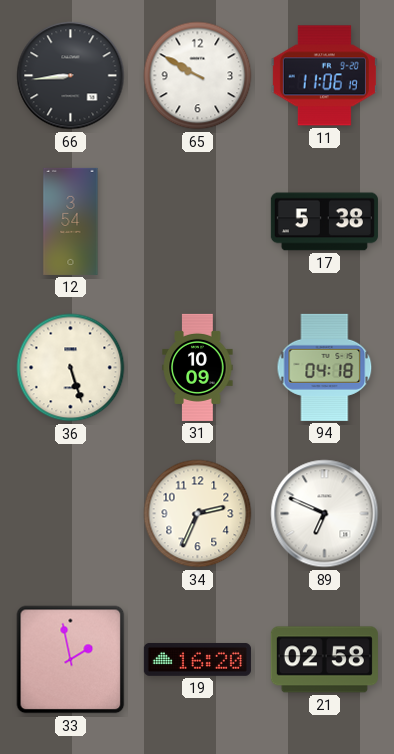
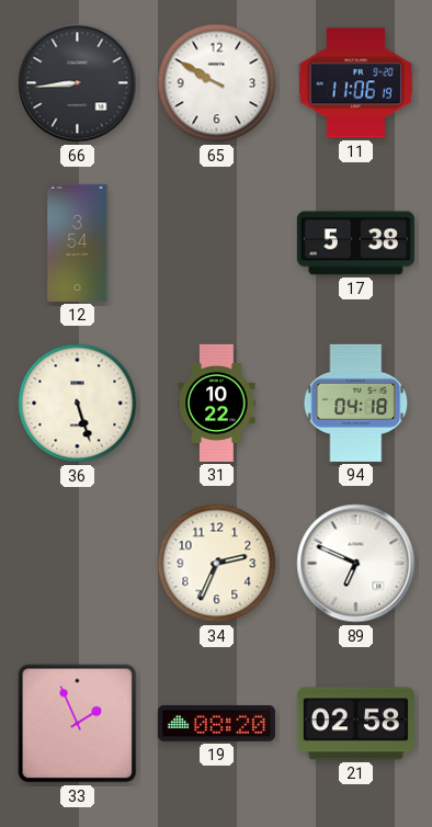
31: 10:09 -> 10:22
33: 1:58 -> 1:56
19: 16:20 -> 08:20
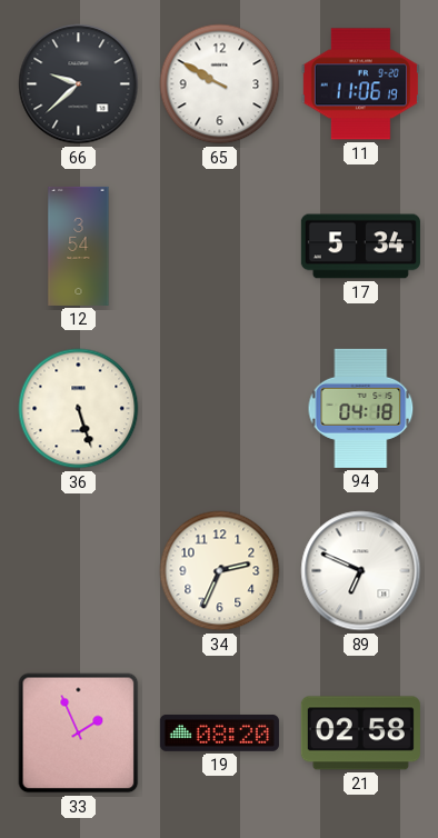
66: 8:44 -> 9:38
17: 5:38 -> 5:34
31: 10:22 -> none
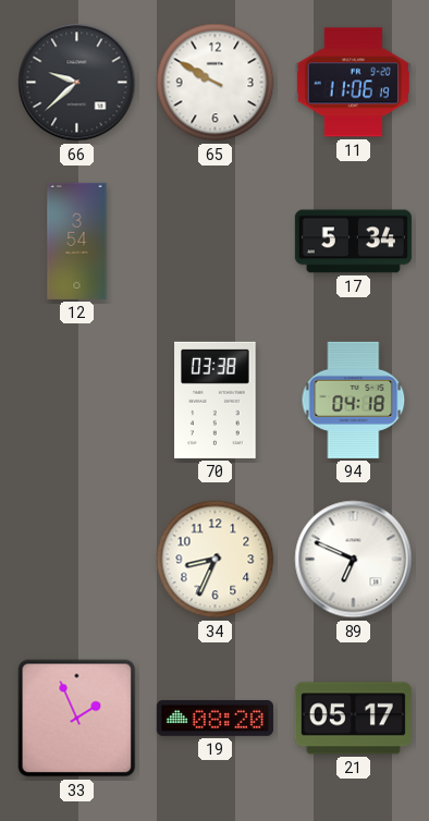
36: 5:27 -> none
70: none -> 03:38
34: 2:34 -> 8:34
21: 02:58 -> 05:17
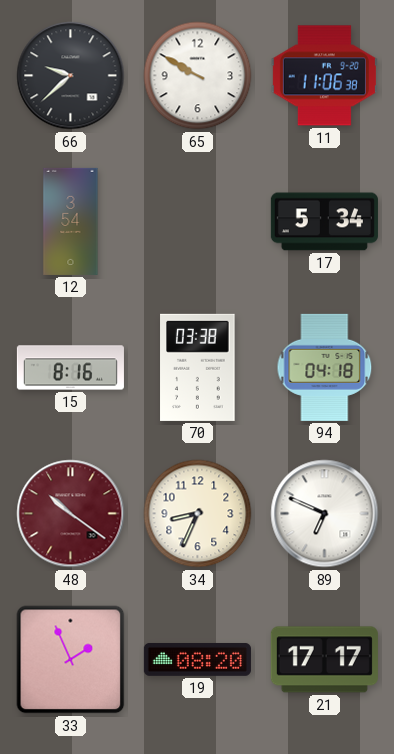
11: 11:06:19 -> 11:06:38
15: none -> 8:16
48: none -> 10:21
21: 05:17 -> 17:17
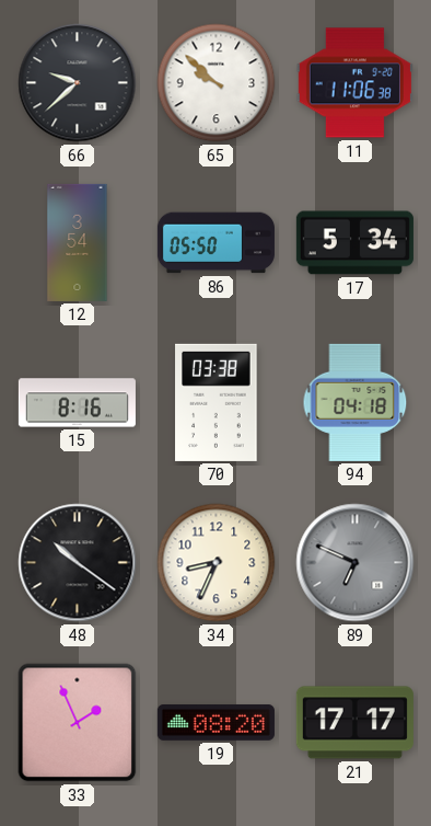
65: 9:50 -> 9:52
86: none -> 05:50
48 dial: burgundy -> black
89 dial: white -> grey
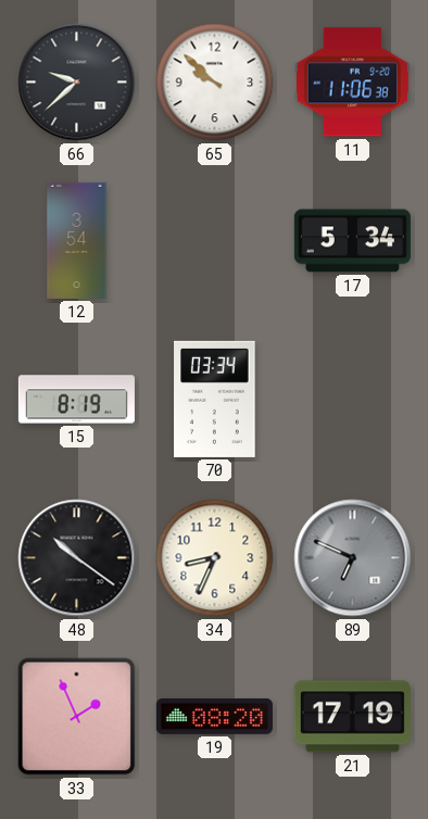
86: 05:50 -> none
15: 8:16 -> 8:19
70: 03:38 -> 03:34
94: 04:18 -> none
21: 17:17 -> 17:19
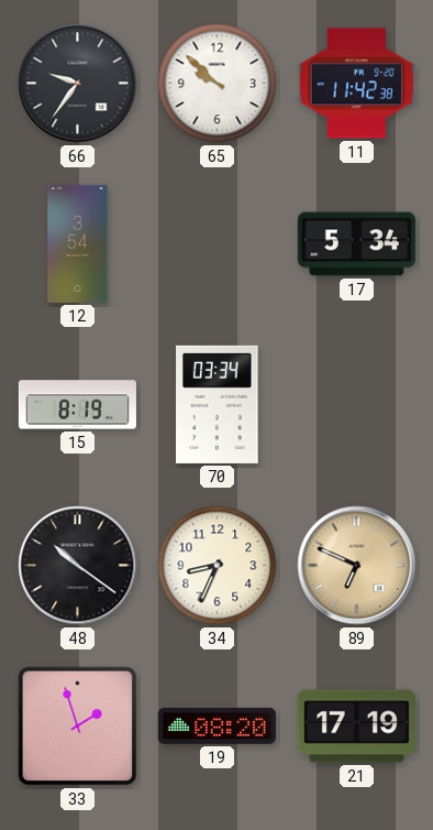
66: 9:38 -> 9:36
11: 11:06 -> 11:42
89 dial: grey -> champagne
33: 1:56 -> 1:57
